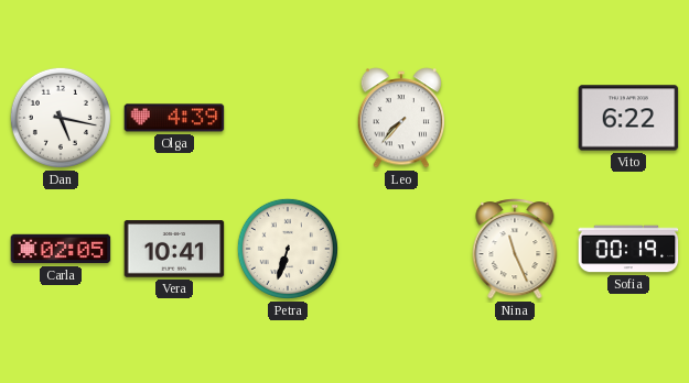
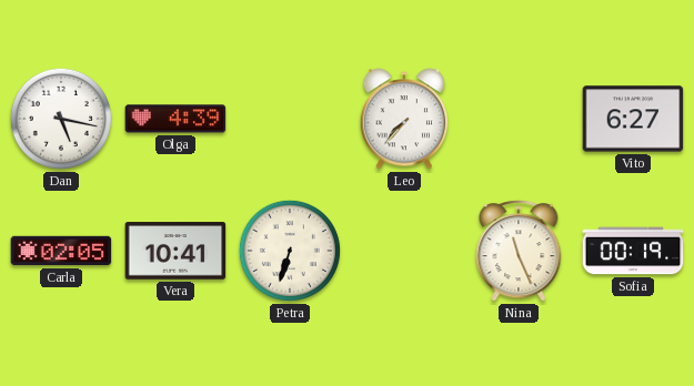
Vito: 6:22 -> 6:27
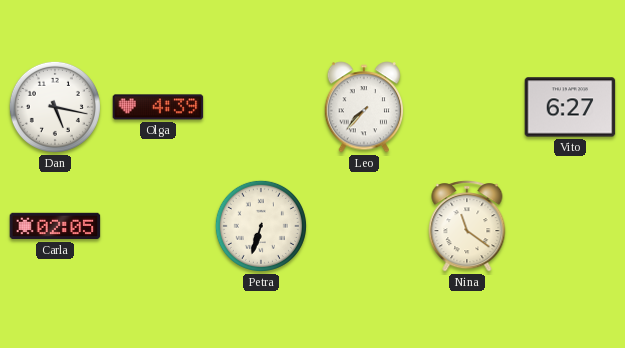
Vera: 10:41 -> none
Nina: 11:26 -> 11:21
Sofia: 00:19 -> none
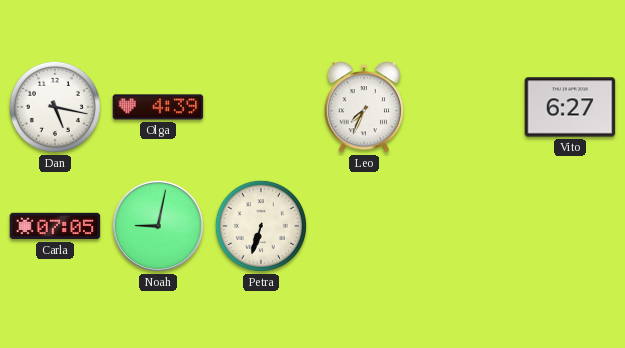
Leo: 7:37 -> 7:34
Carla: 02:05 -> 07:05
Noah: none -> 9:02
Nina: 11:21 -> none
